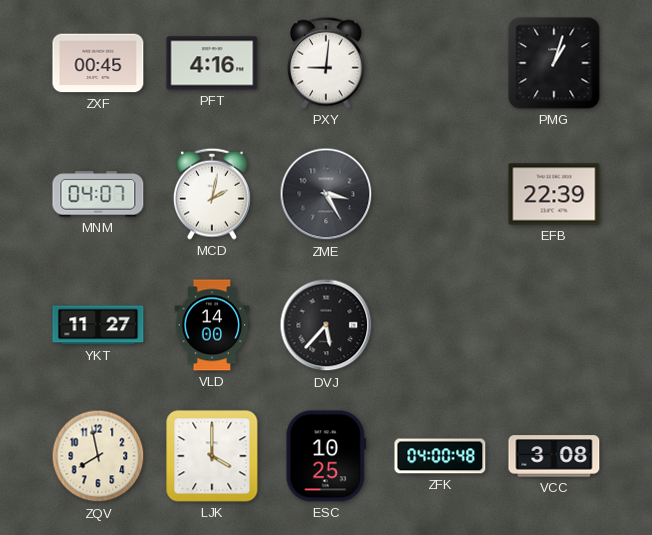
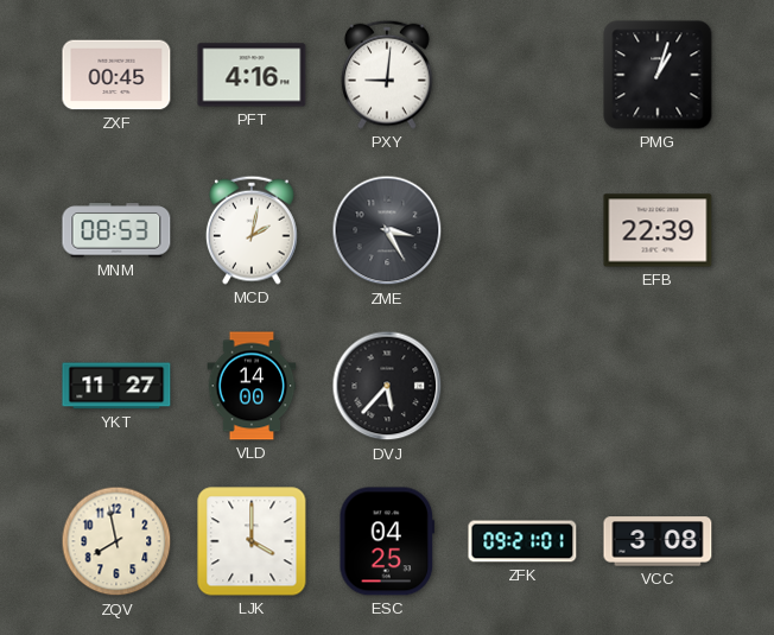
MNM: 04:07 -> 08:53
ESC: 10:25 -> 04:25
ZFK: 04:00 -> 09:21
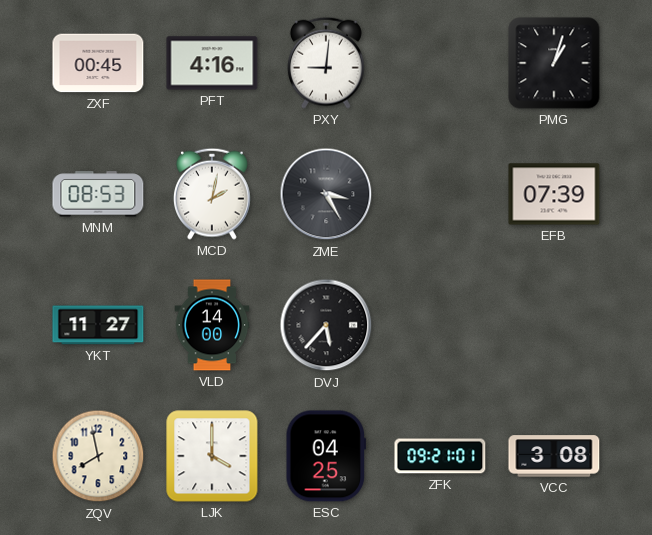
EFB: 22:39 -> 07:39
